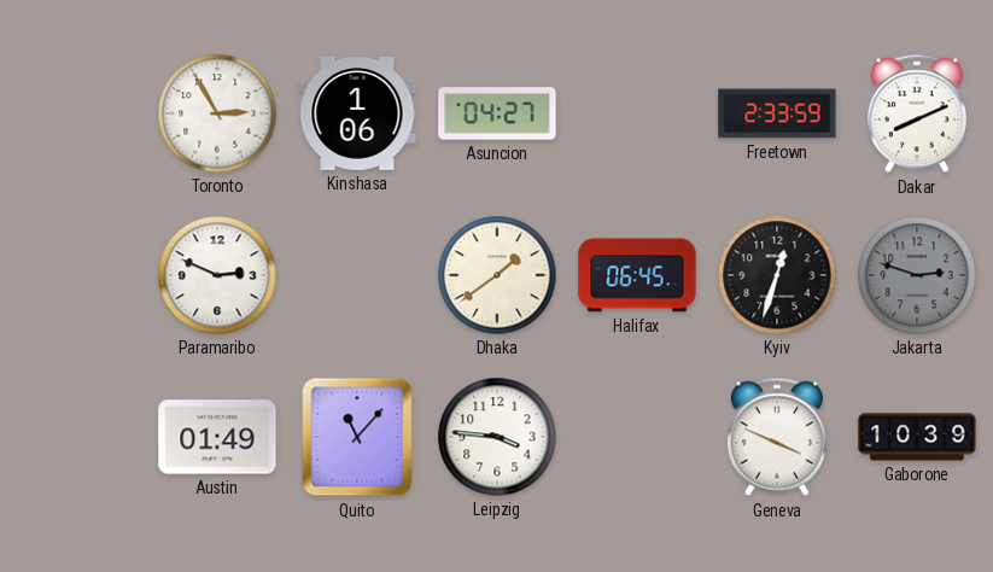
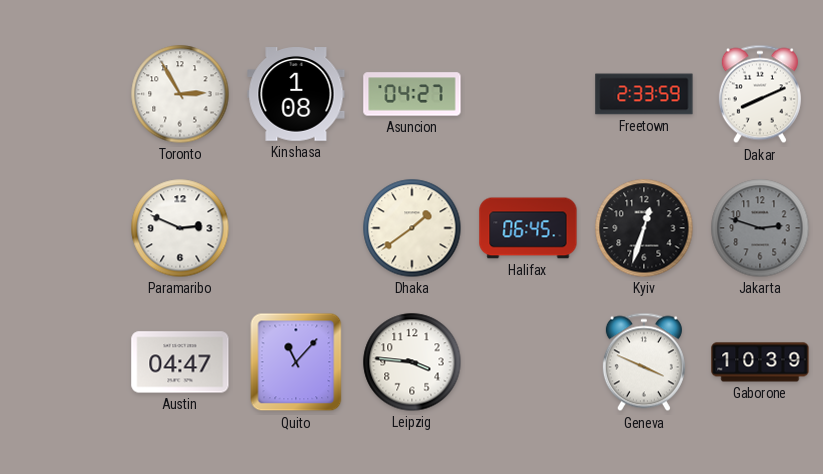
Kinshasa: 1:06 -> 1:08
Austin: 01:49 -> 04:47
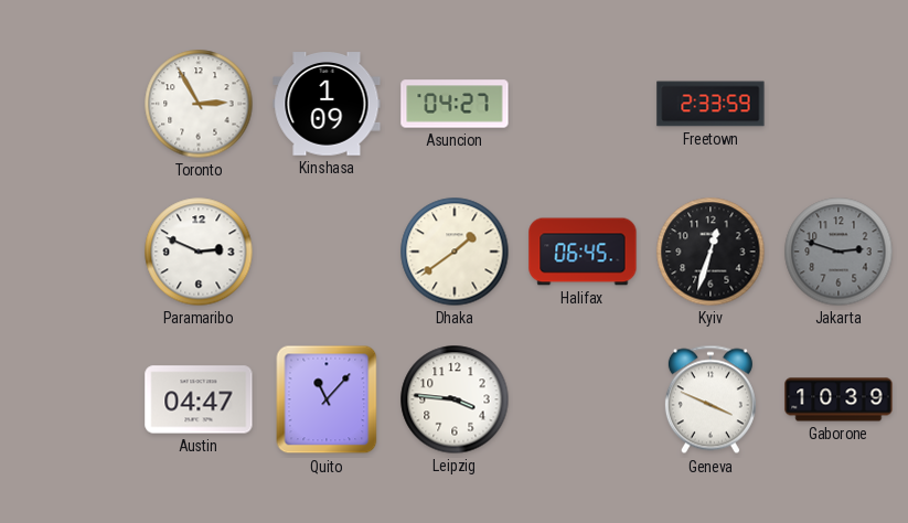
Kinshasa: 1:08 -> 1:09
Dakar: 8:11 -> none
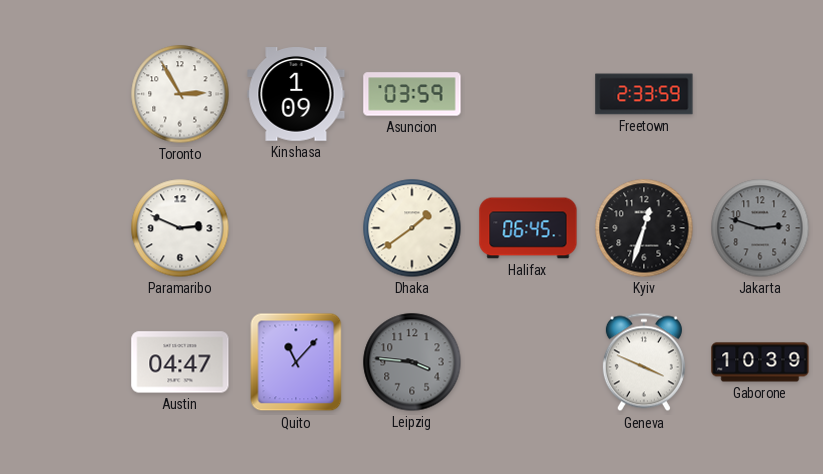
Asuncion: 04:27 -> 03:59
Leipzig dial: white -> grey
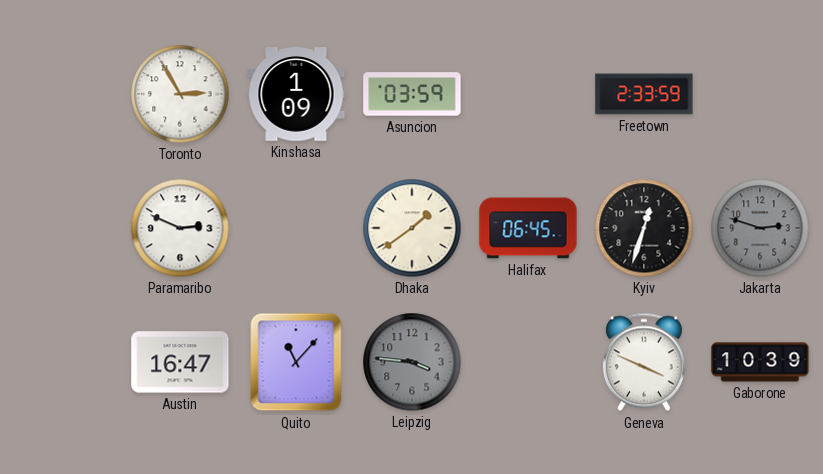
Austin: 04:47 -> 16:47
